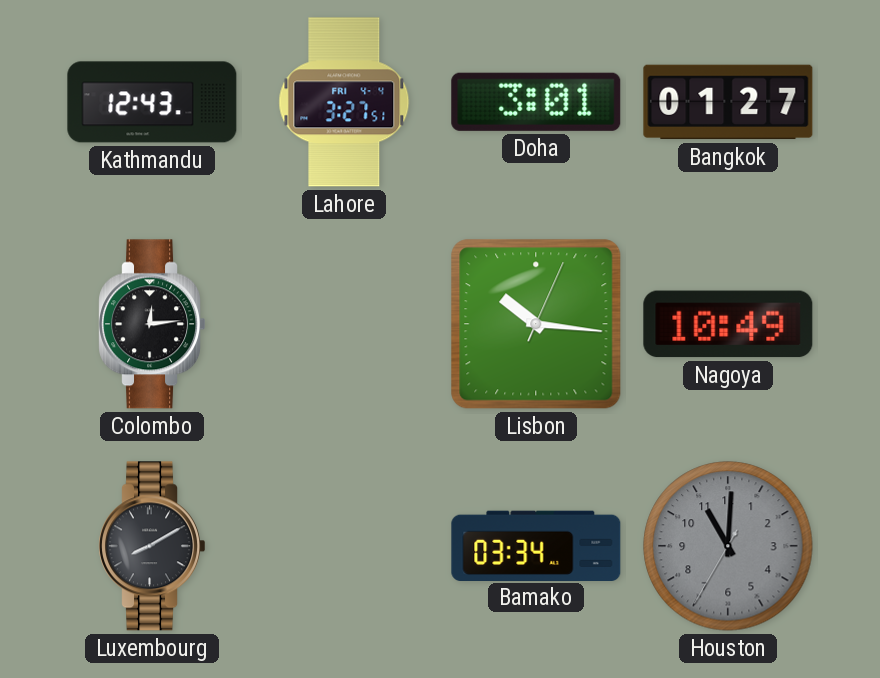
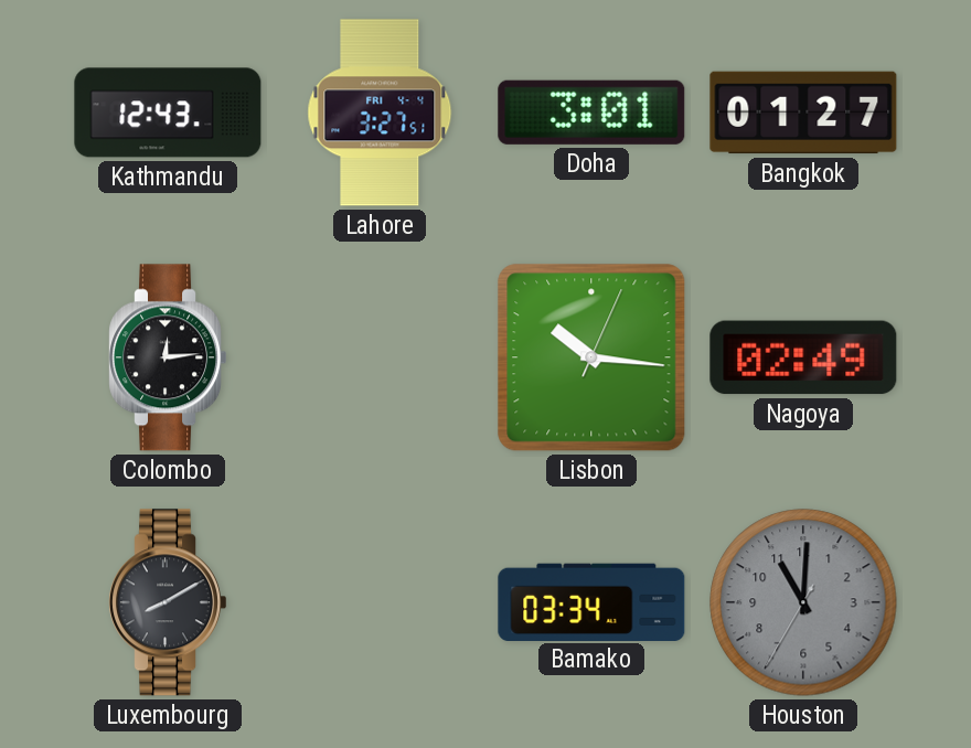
Nagoya: 10:49 -> 02:49
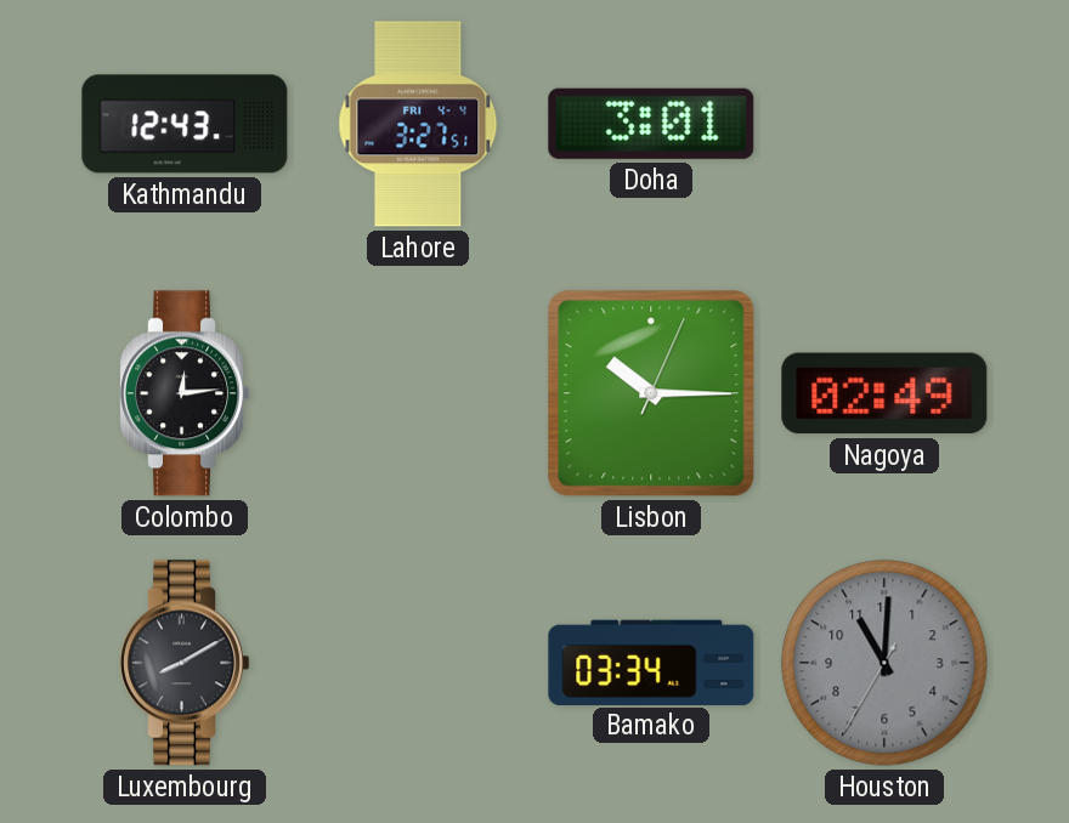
Bangkok: 01:27 -> none
Lisbon: 10:16 -> 10:15
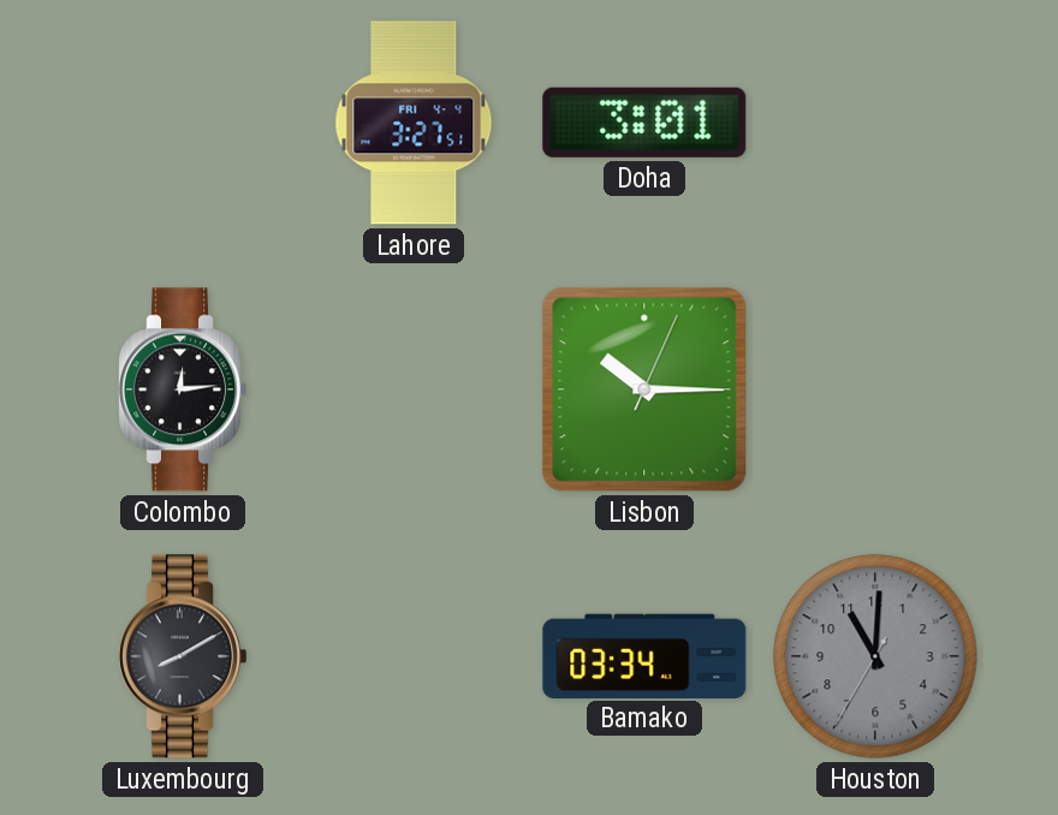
Kathmandu: 12:43 -> none
Nagoya: 02:49 -> none
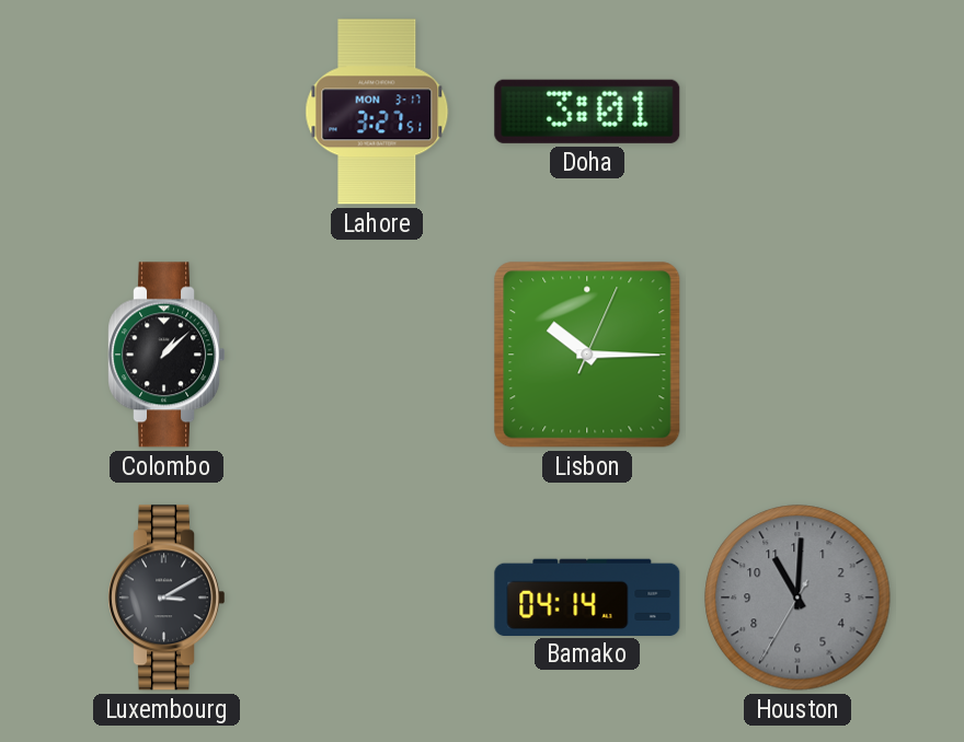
Lahore date: FRI 4-4 -> MON 3-17
Colombo: 12:14 -> 1:08
Luxembourg: 8:10 -> 3:10
Bamako: 03:34 -> 04:14
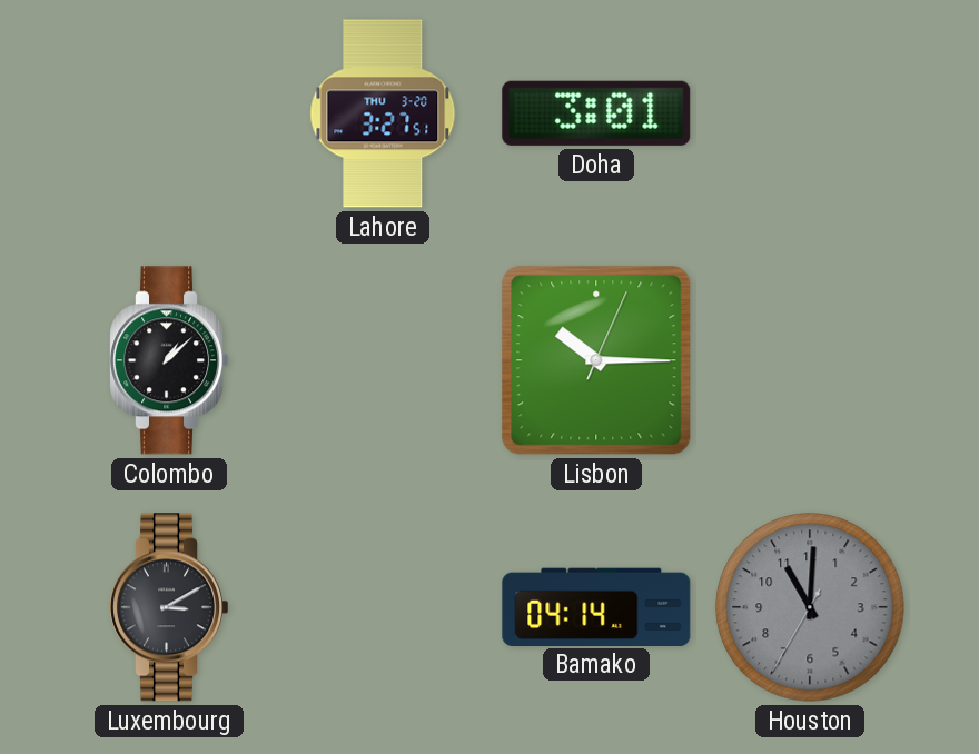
Lahore date: MON 3-17 -> THU 3-20
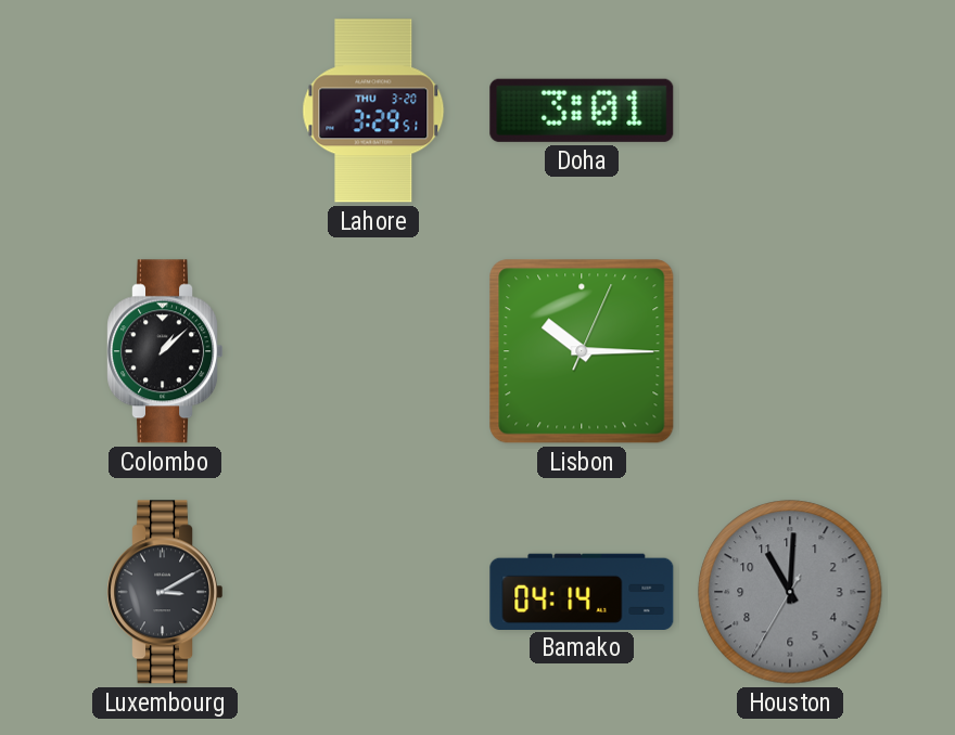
Lahore: 3:27 -> 3:29
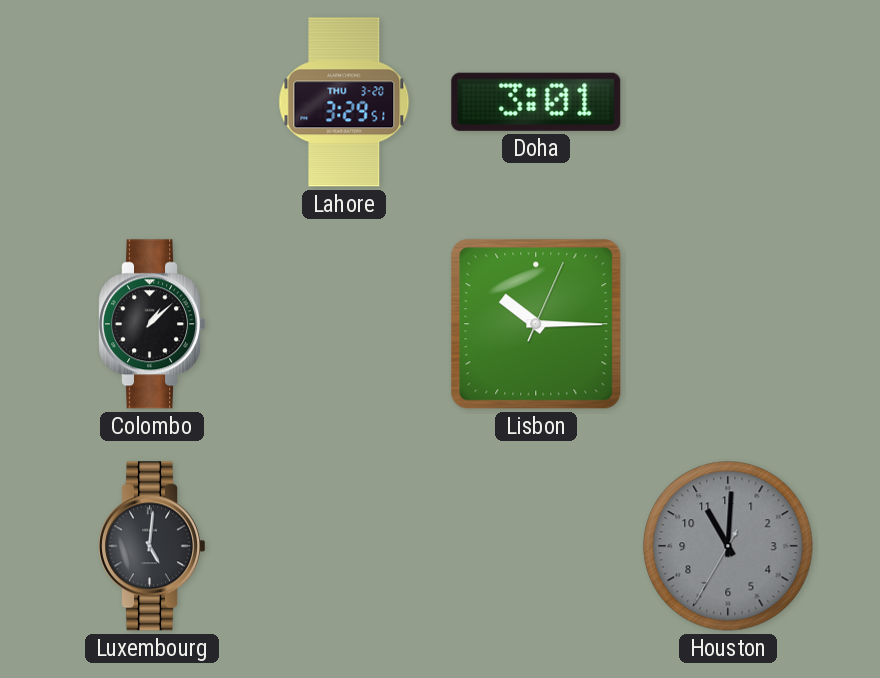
Luxembourg: 3:10 -> 5:01
Bamako: 04:14 -> none
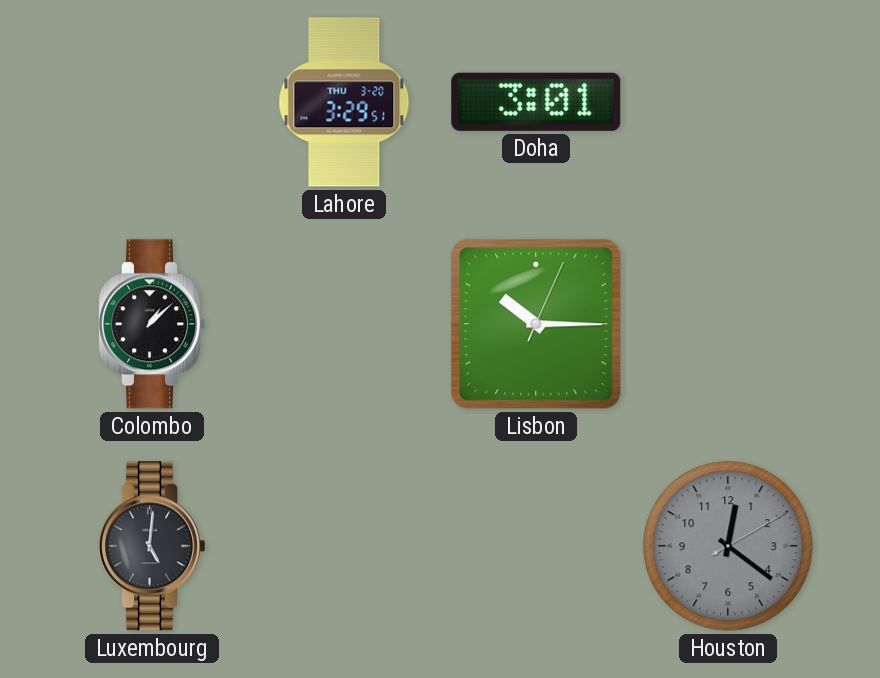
Houston: 11:00 -> 12:21
